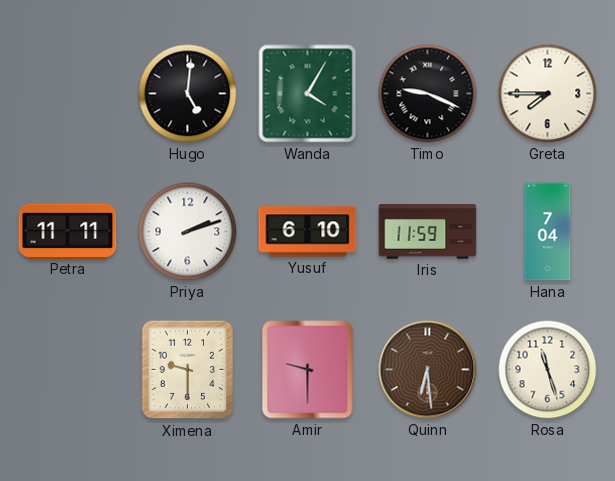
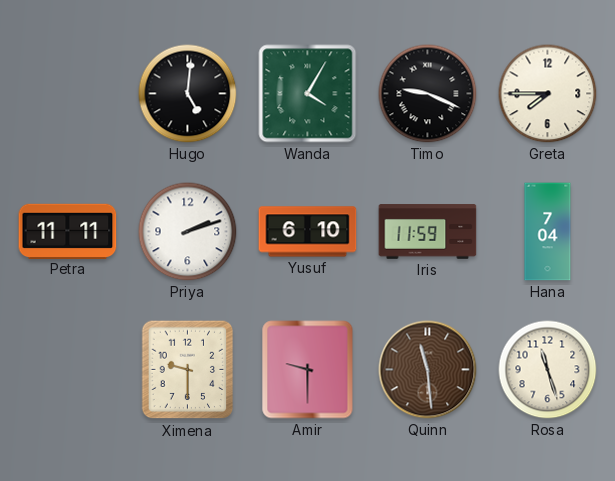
Quinn: 6:29 -> 11:29
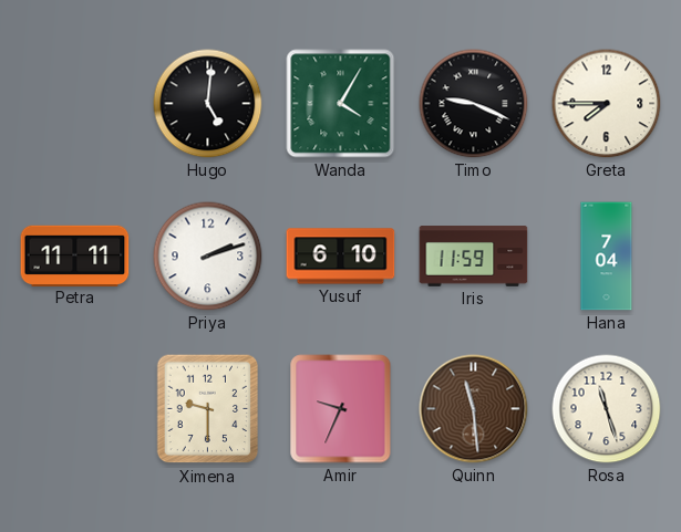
Amir: 9:30 -> 9:34
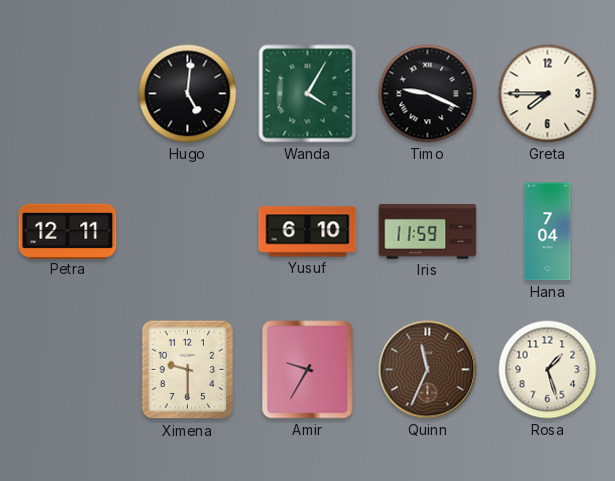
Petra: 11:11 -> 12:11
Priya: 2:12 -> none
Amir: 9:34 -> 9:35
Quinn: 11:29 -> 11:34
Rosa: 11:27 -> 1:27
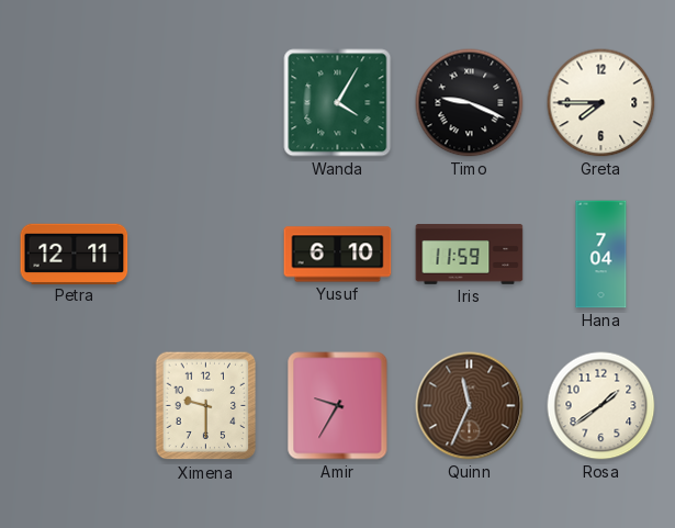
Hugo: 5:01 -> none
Rosa: 1:27 -> 1:39
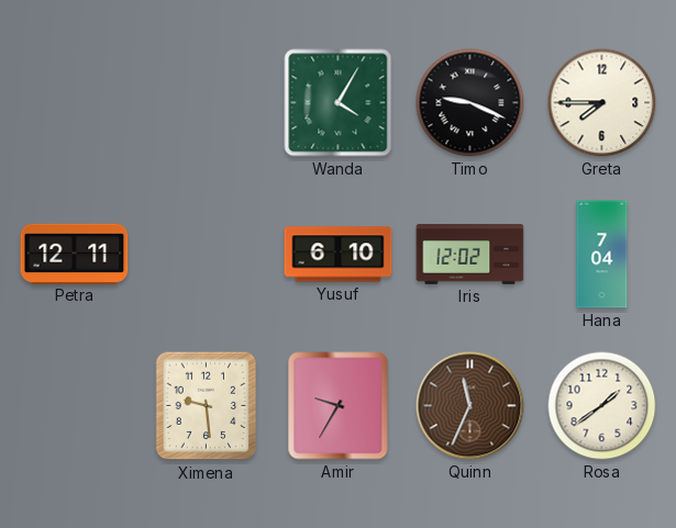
Iris: 11:59 -> 12:02
Ximena: 9:30 -> 9:29
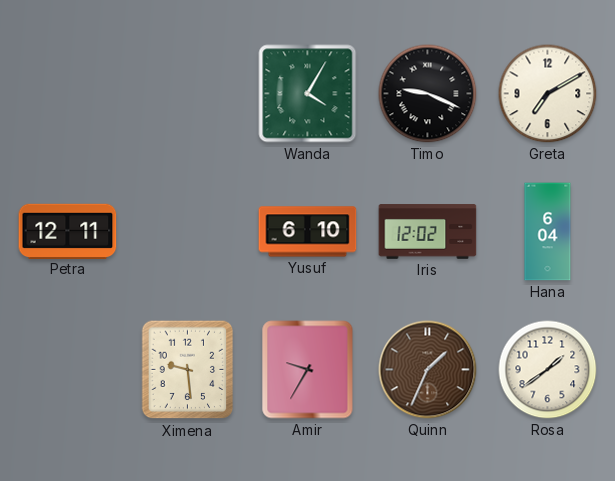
Greta: 7:45 -> 7:10
Hana: 7:04 -> 6:04
Quinn: 11:34 -> 1:34
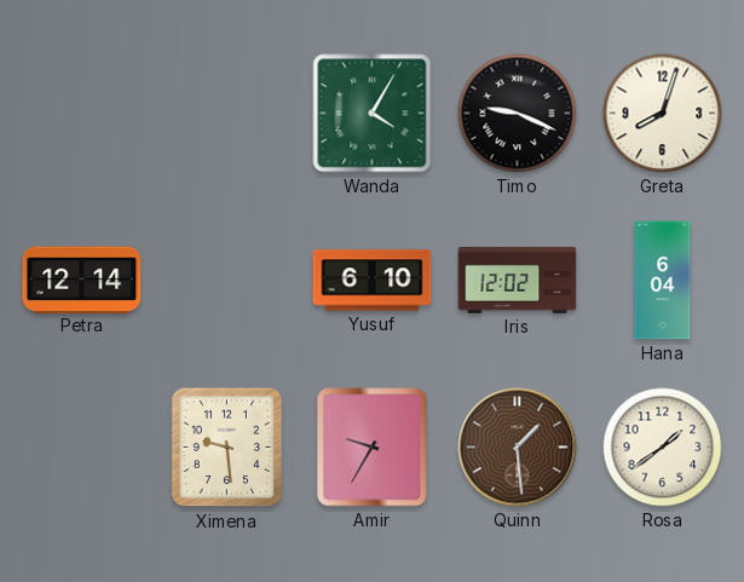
Greta: 7:10 -> 8:03
Petra: 12:11 -> 12:14
Quinn: 1:34 -> 1:29
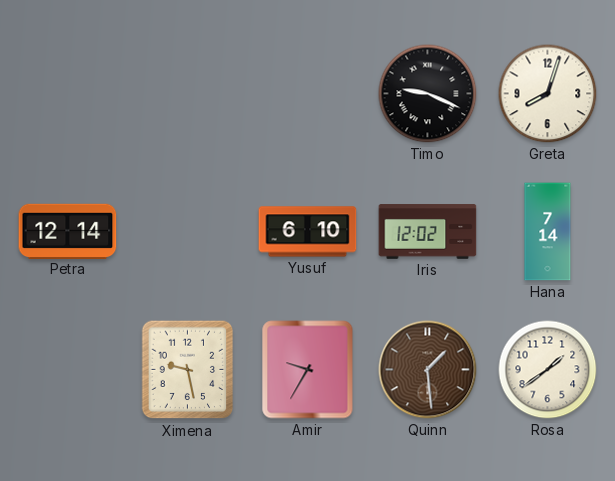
Wanda: 4:05 -> none
Hana: 6:04 -> 7:14
Ximena: 9:29 -> 9:28
